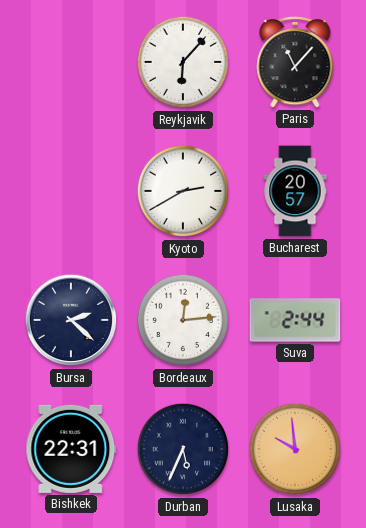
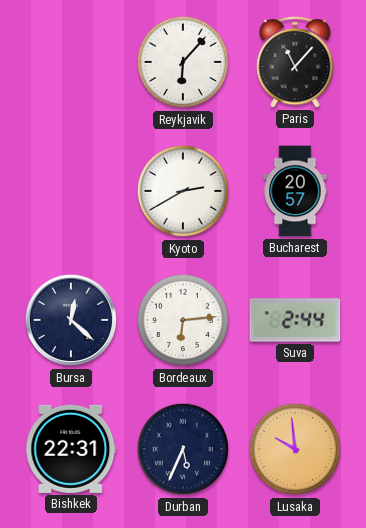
Bursa: 2:22 -> 12:22
Bordeaux: 12:14 -> 6:14
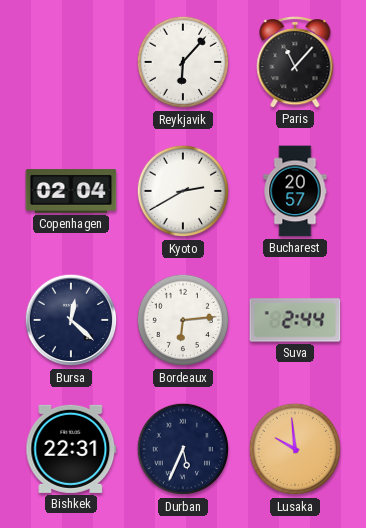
Copenhagen: none -> 02:04
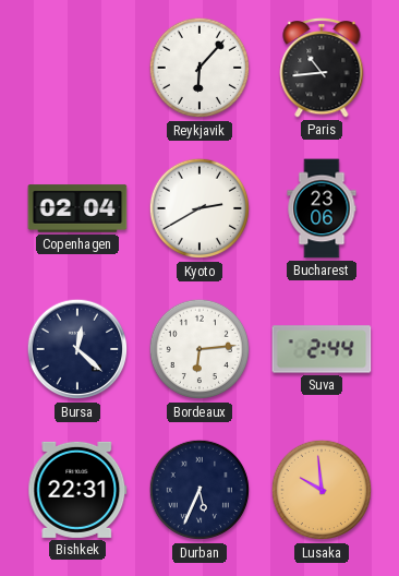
Paris: 11:07 -> 10:44
Bucharest: 20:57 -> 23:06
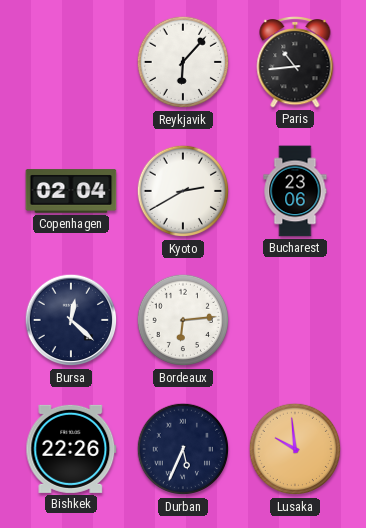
Suva: 2:44 -> none
Bishkek: 22:31 -> 22:26
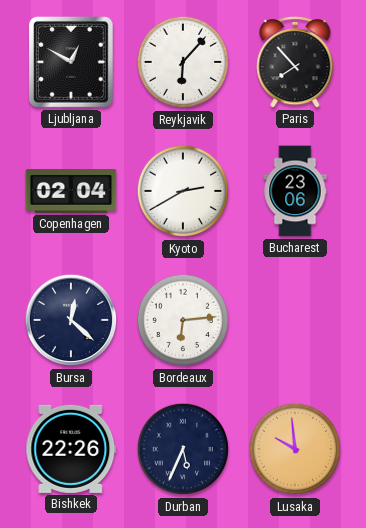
Ljubljana: none -> 12:50
Paris: 10:44 -> 7:53
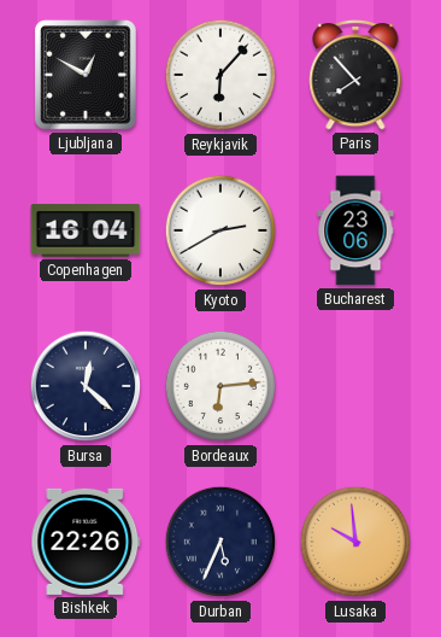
Copenhagen: 02:04 -> 16:04
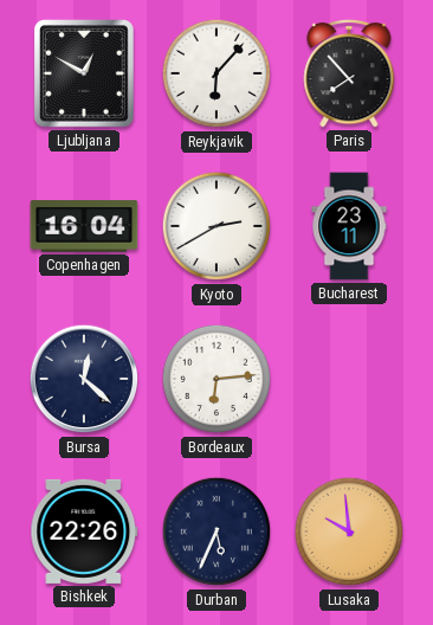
Bucharest: 23:06 -> 23:11
